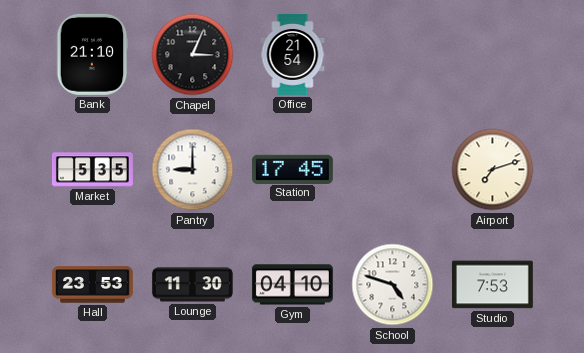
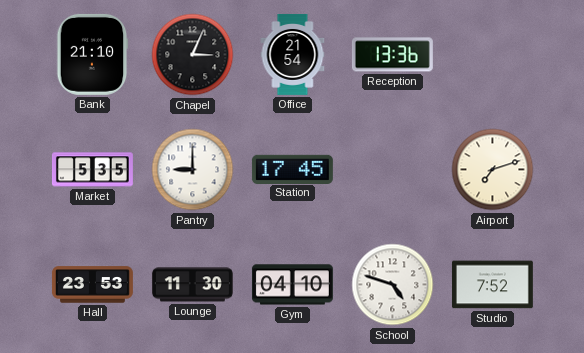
Reception: none -> 13:36
Studio: 7:53 -> 7:52
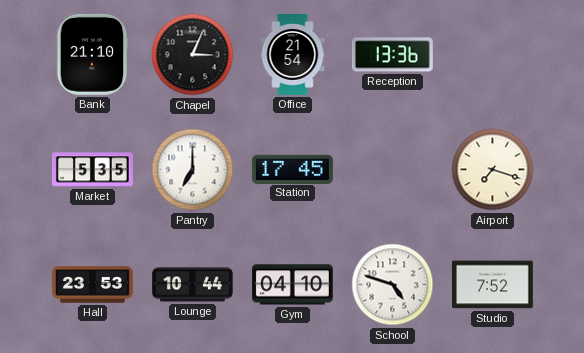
Pantry: 9:00 -> 7:00
Airport: 7:12 -> 7:18
Lounge: 11:30 -> 10:44
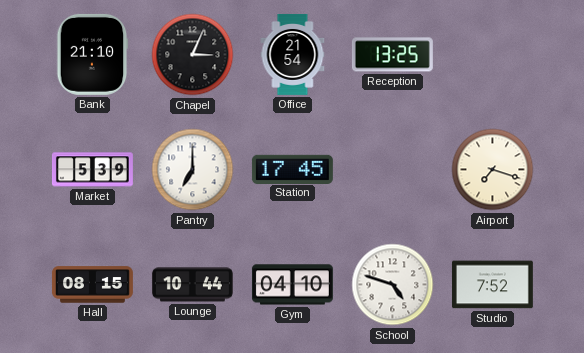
Reception: 13:36 -> 13:25
Market: 5:35 -> 5:39
Hall: 23:53 -> 08:15
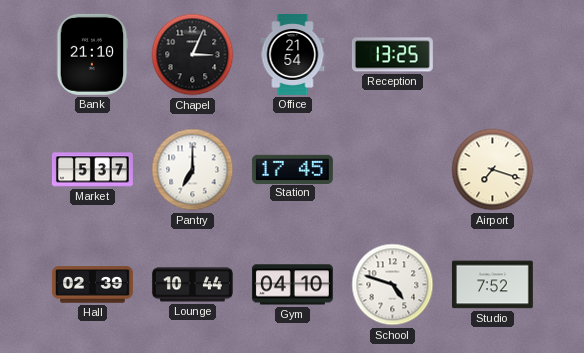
Market: 5:39 -> 5:37
Hall: 08:15 -> 02:39
